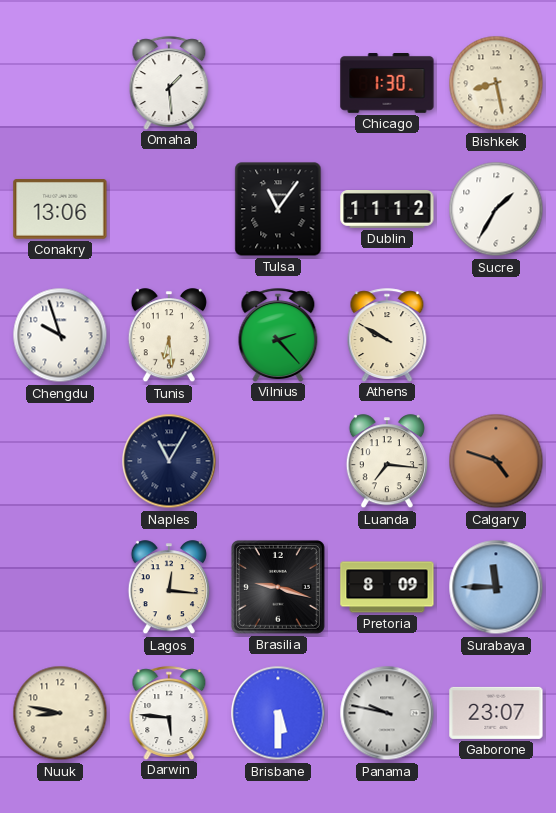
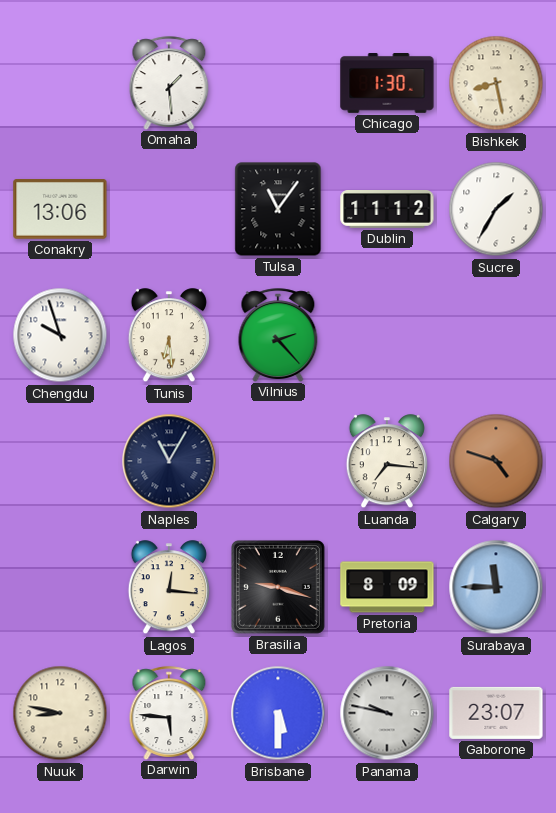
Athens: 9:50 -> none
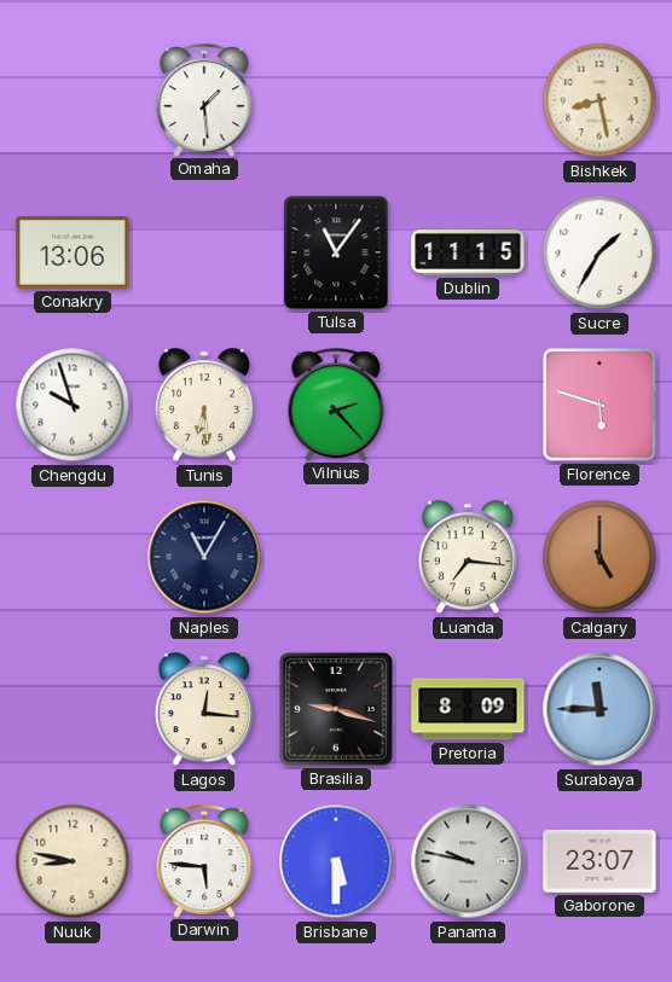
Chicago: 1:30 -> none
Dublin: 11:12 -> 11:15
Florence: none -> 5:48
Calgary: 4:48 -> 5:00
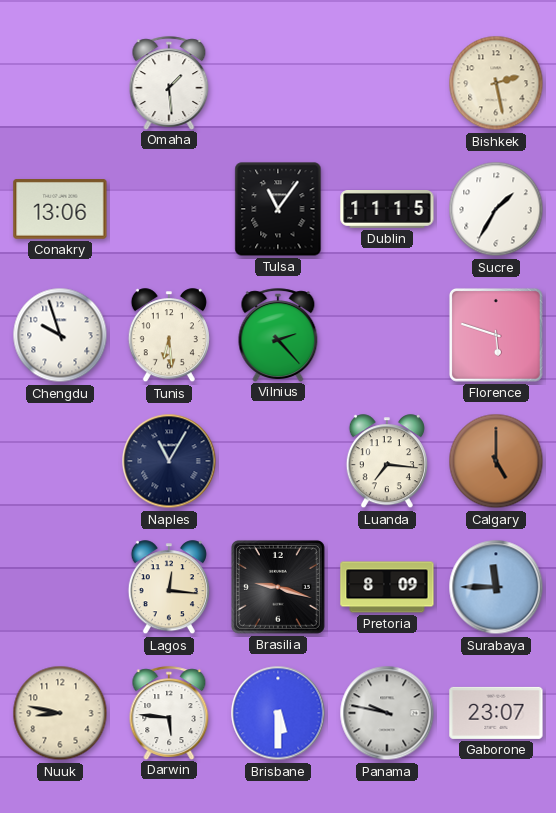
Bishkek: 8:28 -> 2:28
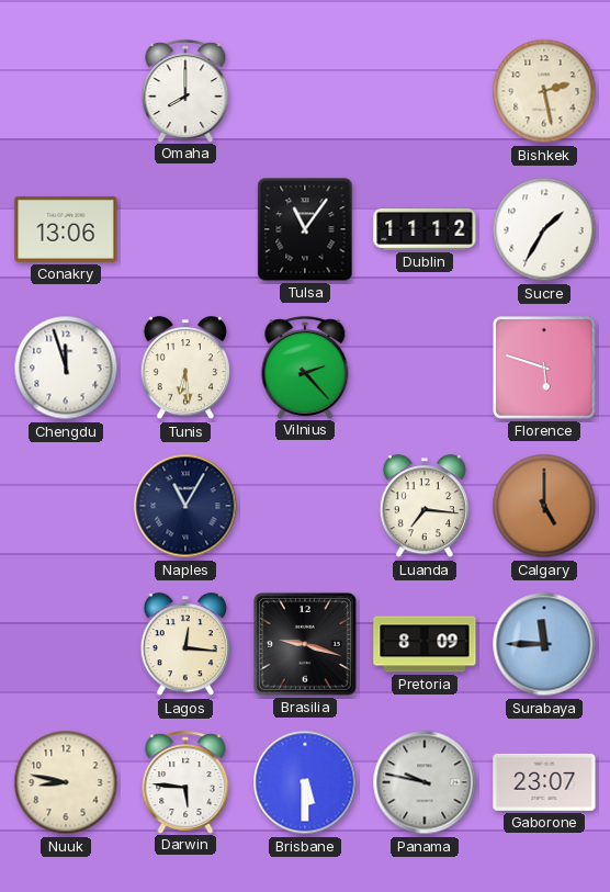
Omaha: 1:29 -> 8:00
Dublin: 11:15 -> 11:12
Chengdu: 9:57 -> 11:57
